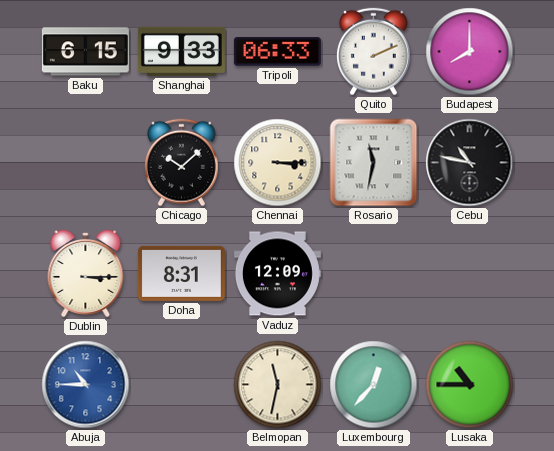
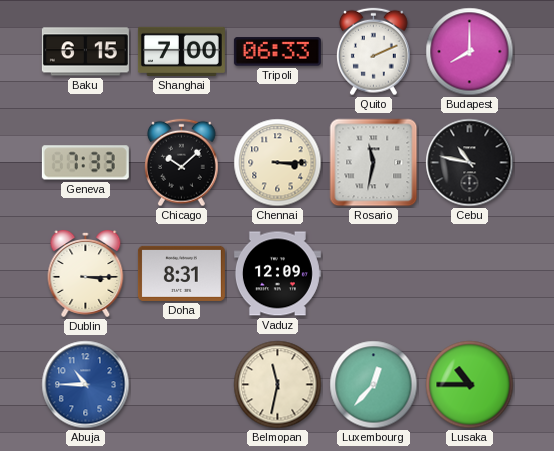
Shanghai: 9:33 -> 7:00
Geneva: none -> 7:33
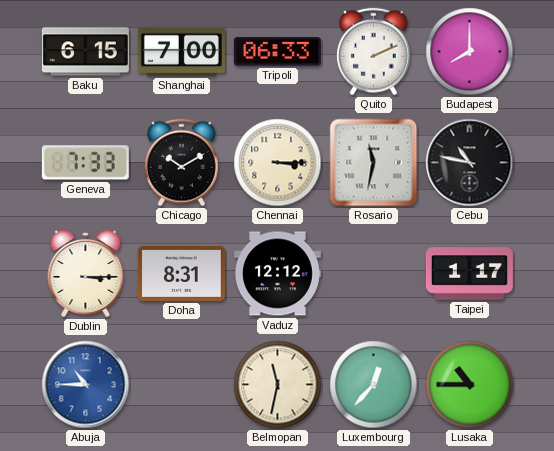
Chicago: 10:08 -> 10:10
Vaduz: 12:09 -> 12:12
Taipei: none -> 1:17
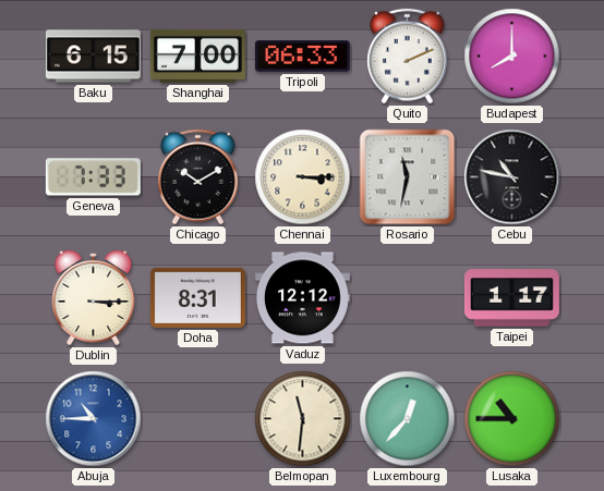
Belmopan: 11:32 -> 11:31
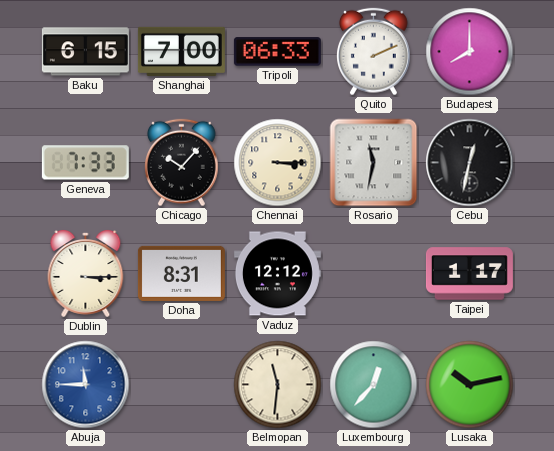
Chicago: 10:10 -> 10:07
Cebu: 10:47 -> 12:32
Abuja: 10:45 -> 11:45
Lusaka: 10:45 -> 10:13
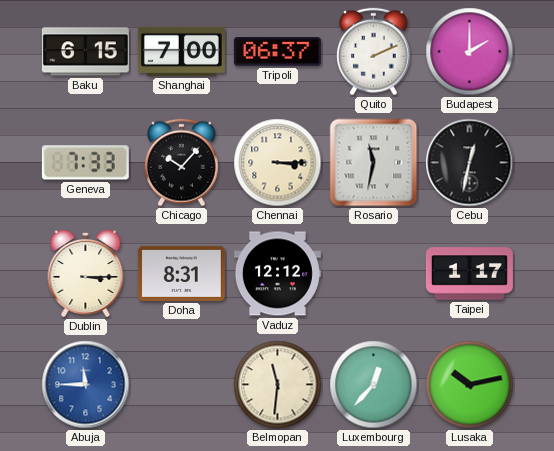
Tripoli: 06:33 -> 06:37
Budapest: 8:00 -> 2:00
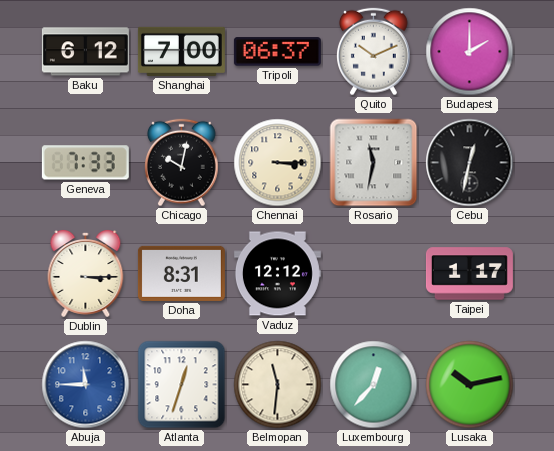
Baku: 6:15 -> 6:12
Quito: 2:11 -> 10:11
Chicago: 10:07 -> 10:02
Atlanta: none -> 12:33
